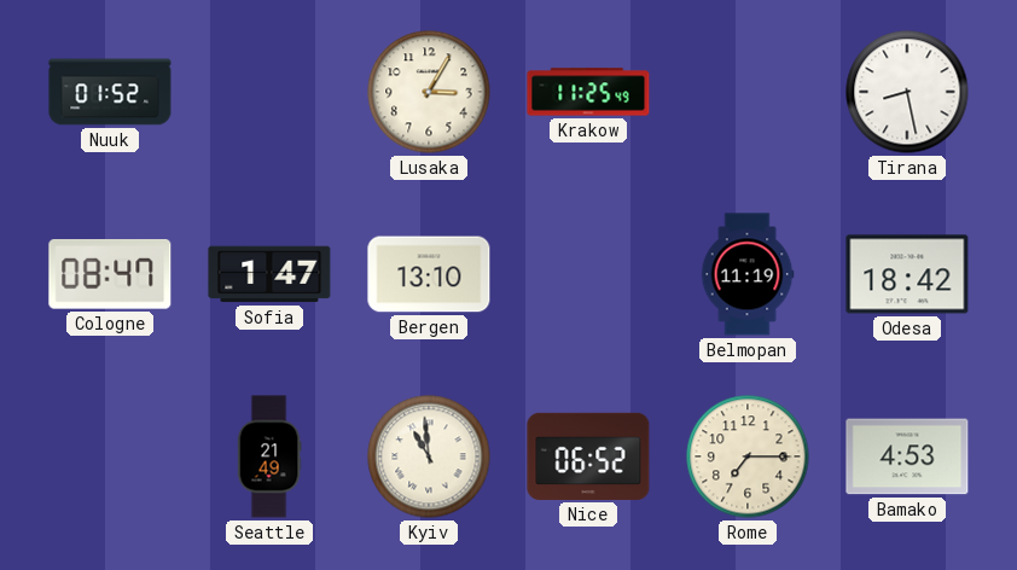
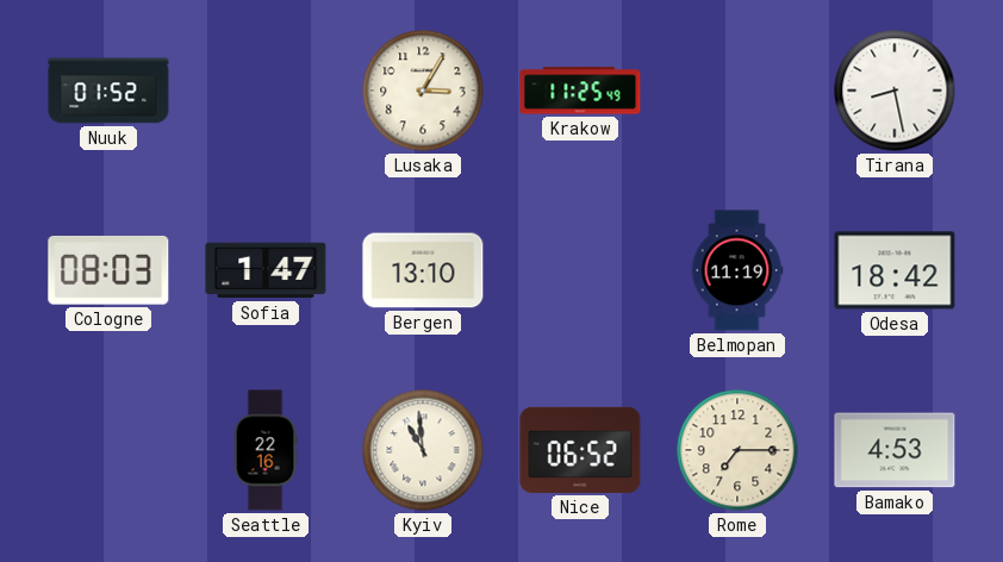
Cologne: 08:47 -> 08:03
Seattle: 21:49 -> 22:16
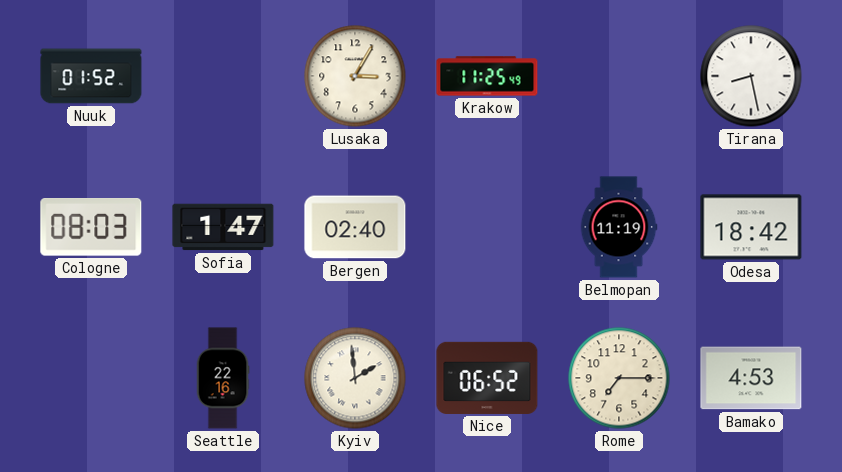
Bergen: 13:10 -> 02:40
Kyiv: 10:59 -> 1:59
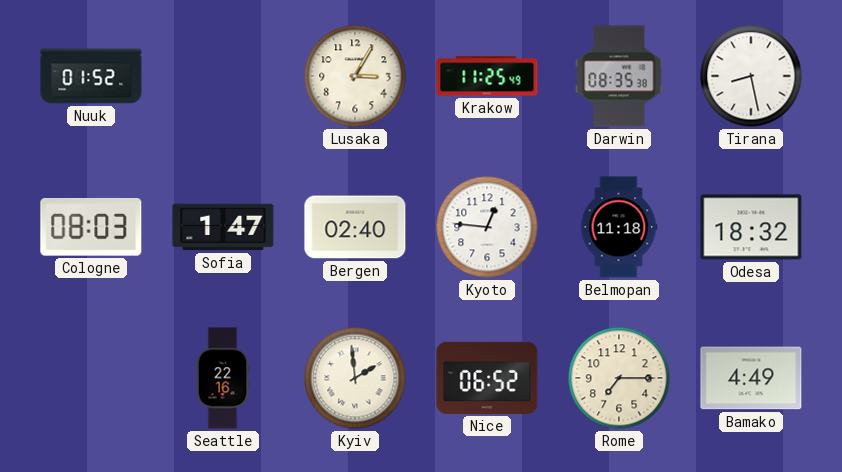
Darwin: none -> 08:35
Kyoto: none -> 12:46
Belmopan: 11:19 -> 11:18
Odesa: 18:42 -> 18:32
Bamako: 4:53 -> 4:49
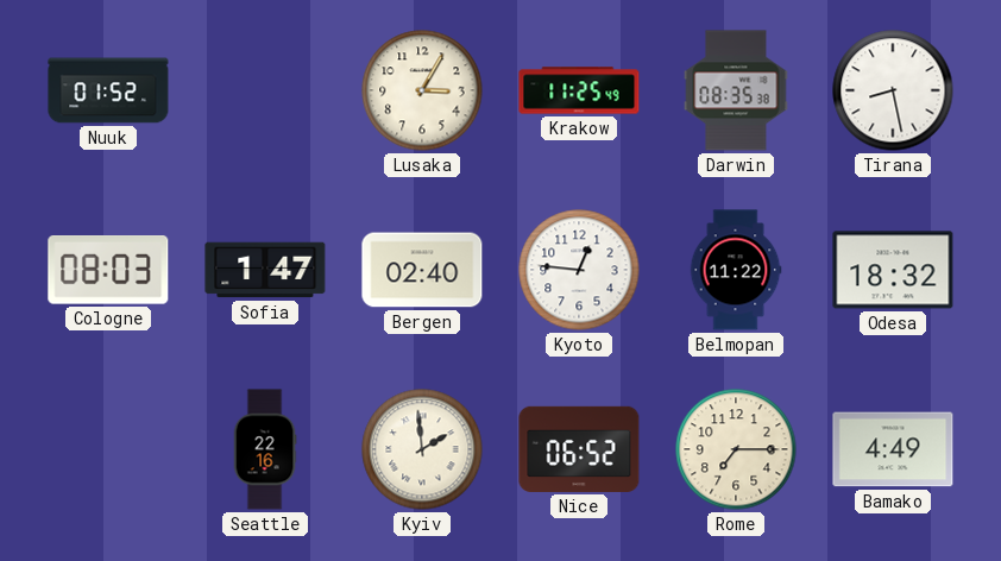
Belmopan: 11:18 -> 11:22
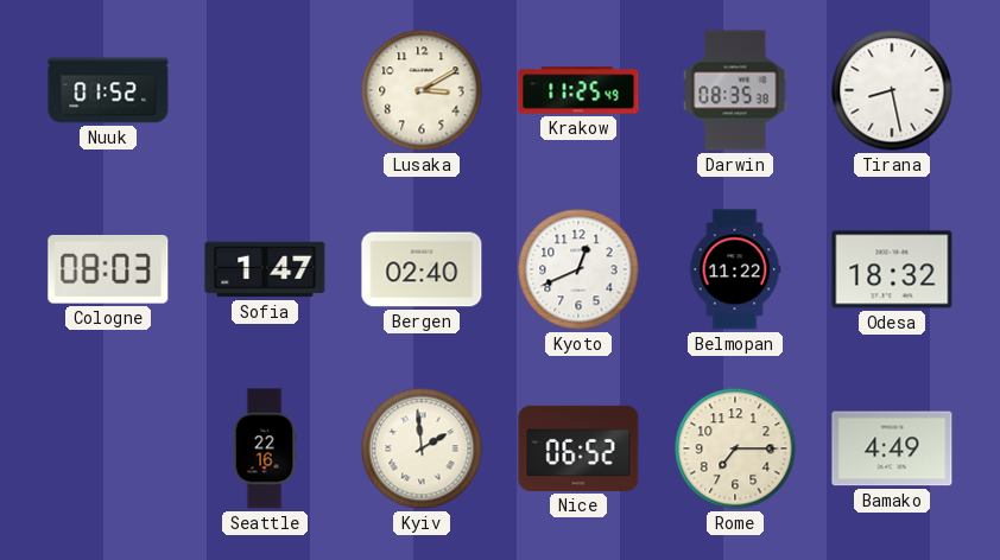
Lusaka: 3:05 -> 3:10
Kyoto: 12:46 -> 12:41
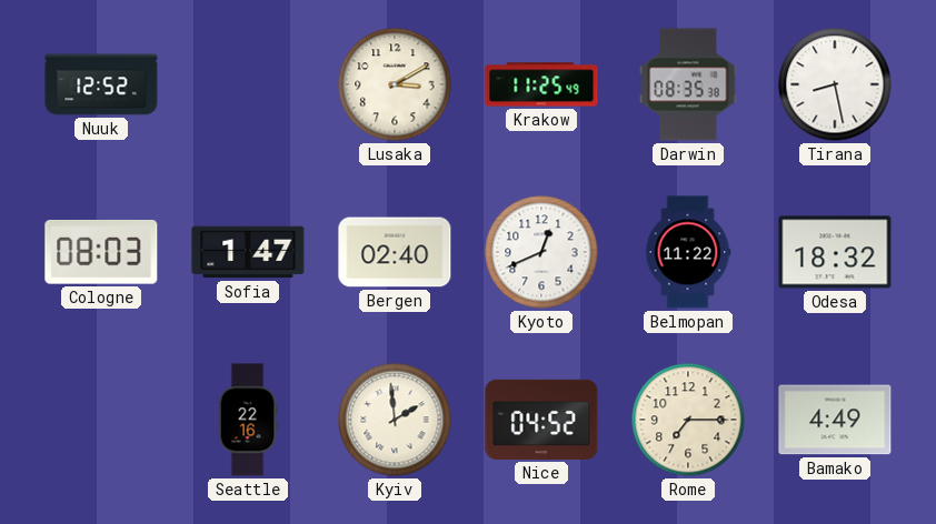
Nuuk: 01:52 -> 12:52
Nice: 06:52 -> 04:52
